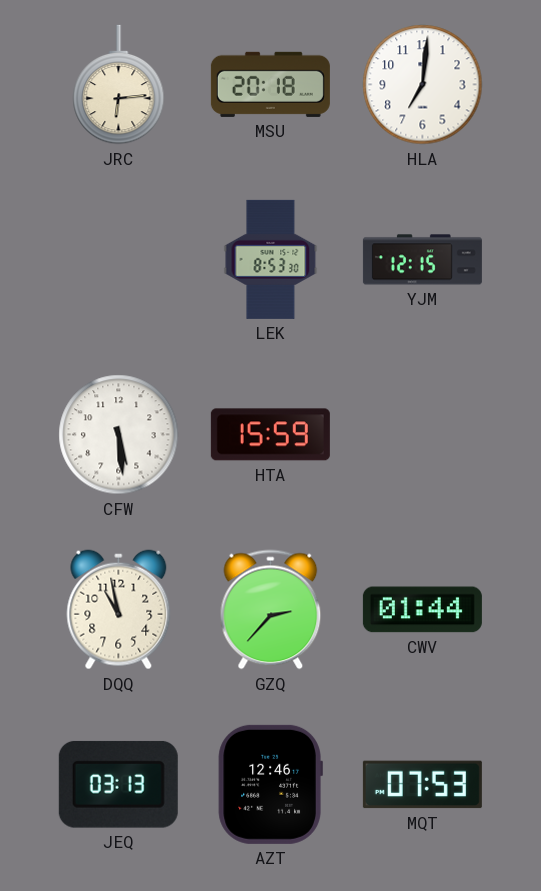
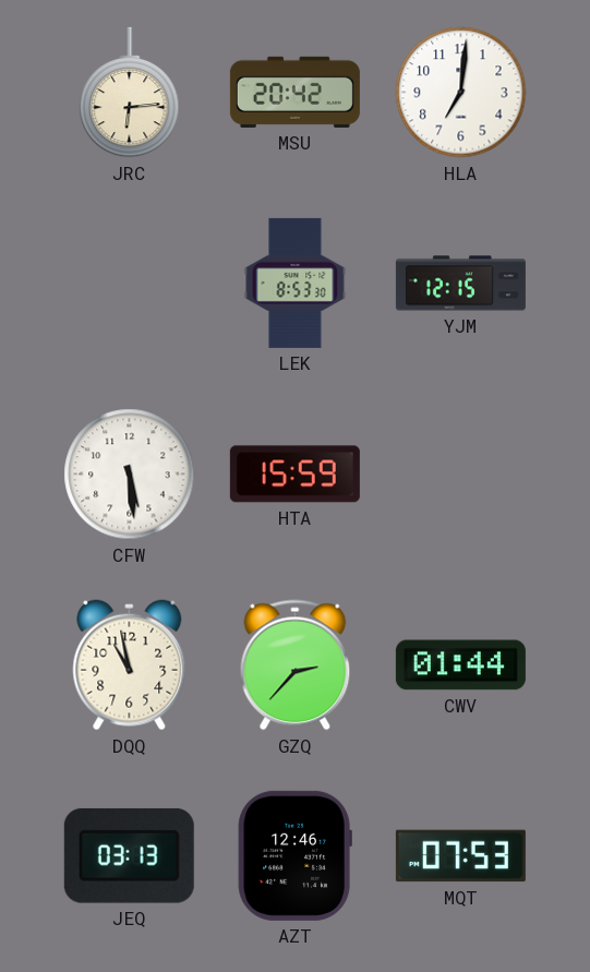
MSU: 20:18 -> 20:42
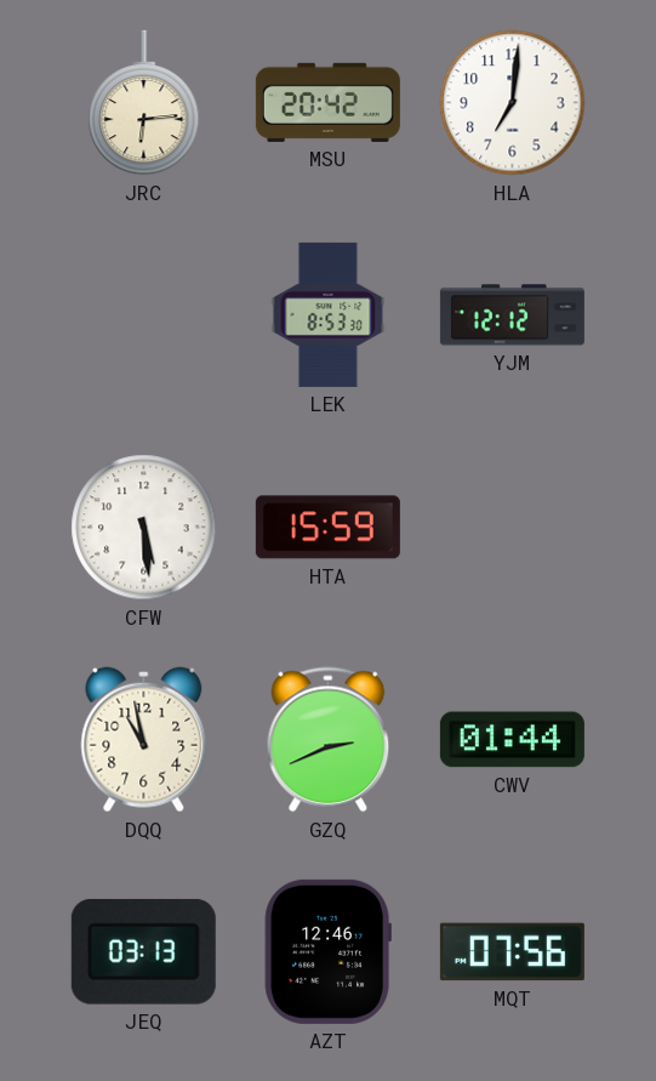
YJM: 12:15 -> 12:12
GZQ: 2:37 -> 2:41
MQT: 07:53 -> 07:56
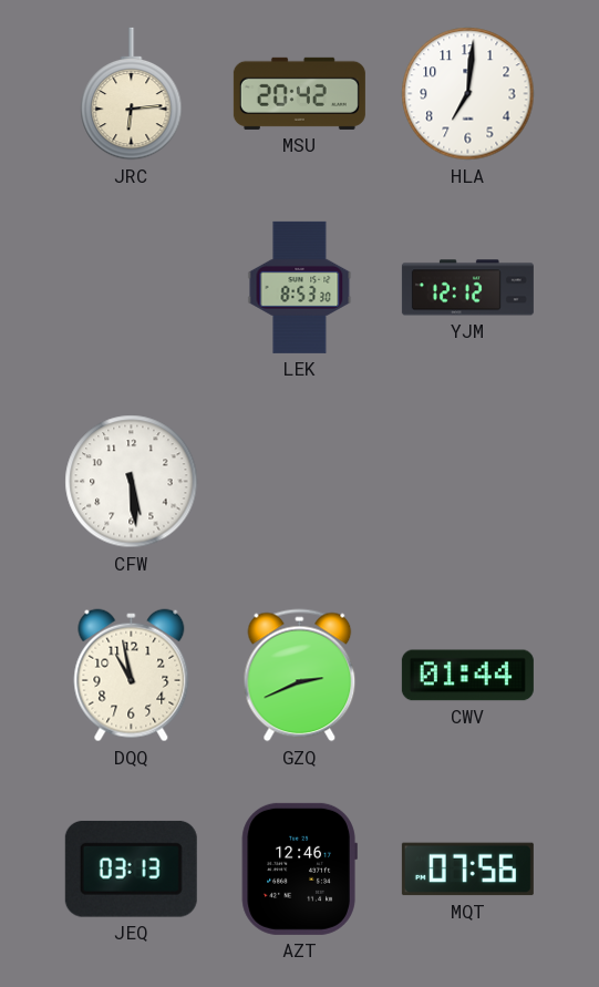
HTA: 15:59 -> none
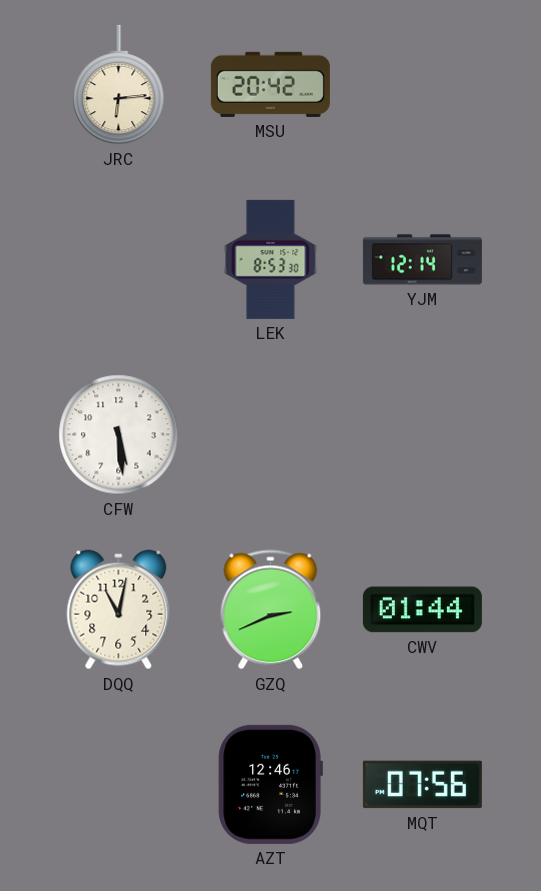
HLA: 7:01 -> none
YJM: 12:12 -> 12:14
DQQ: 10:58 -> 11:02
JEQ: 03:13 -> none
